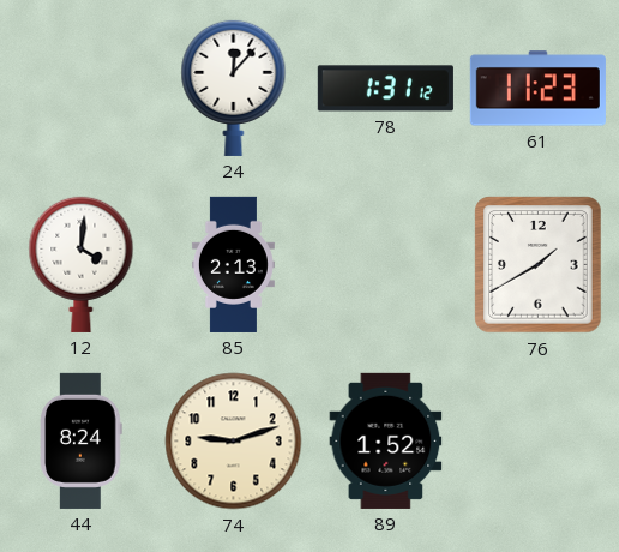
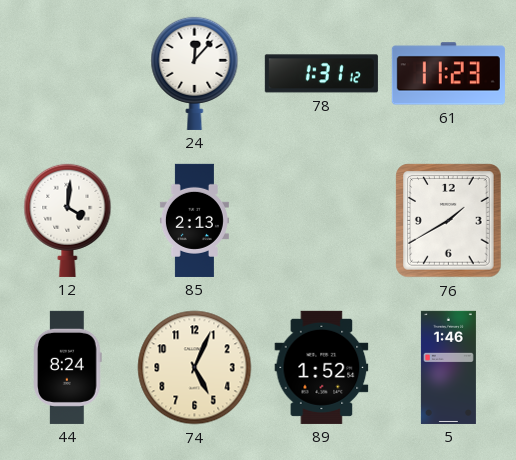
74: 9:12 -> 5:04
5: none -> 1:46
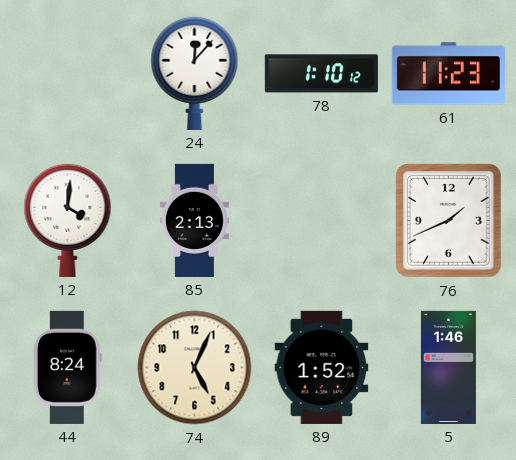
78: 1:31 -> 1:10
76: 1:40 -> 1:41
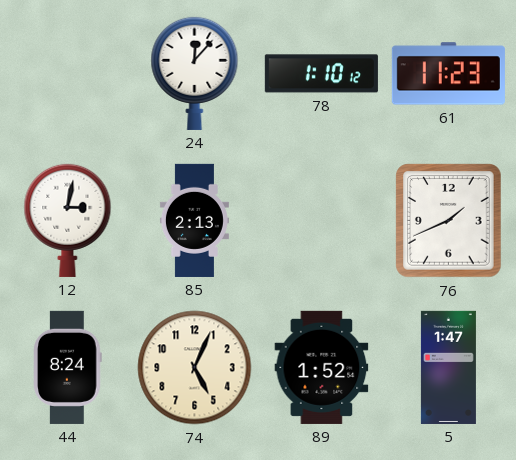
12: 4:01 -> 3:02
5: 1:46 -> 1:47
